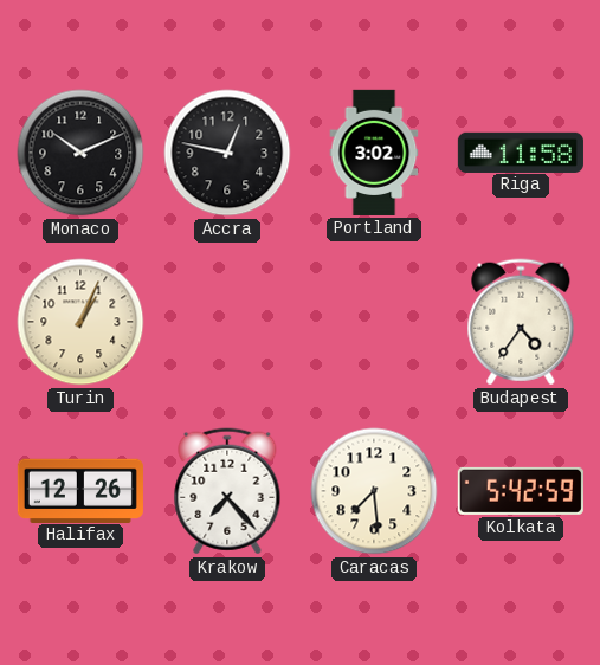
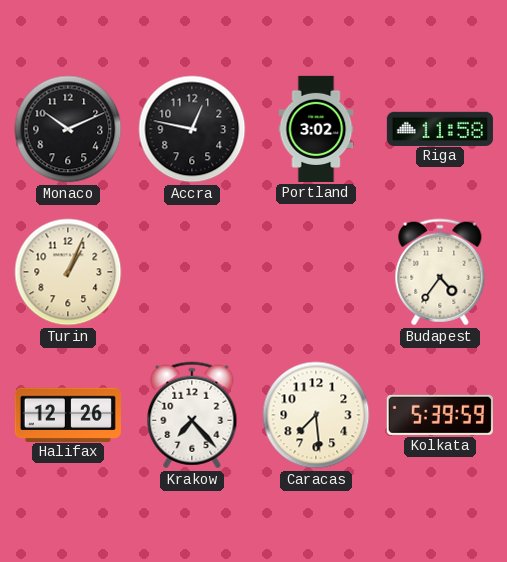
Kolkata: 5:42 -> 5:39
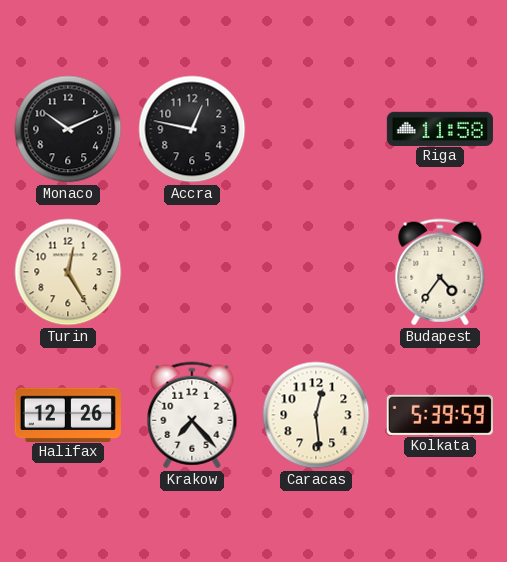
Portland: 3:02 -> none
Turin: 1:04 -> 12:25
Caracas: 7:29 -> 12:29
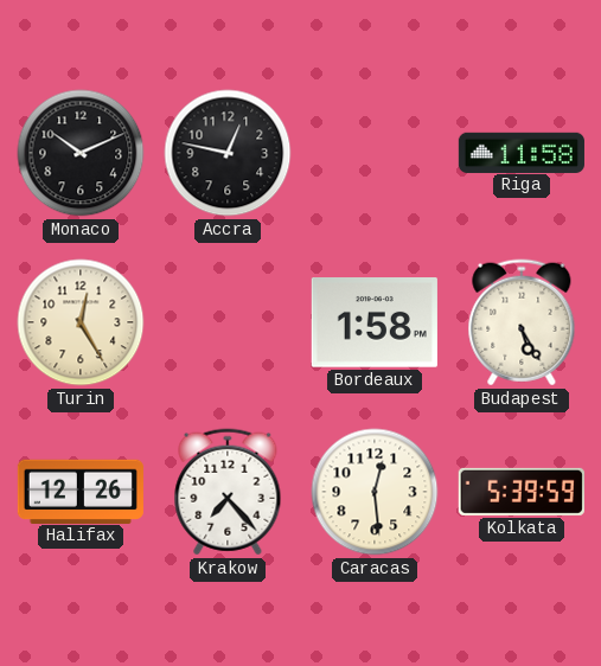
Bordeaux: none -> 1:58
Budapest: 4:36 -> 5:25
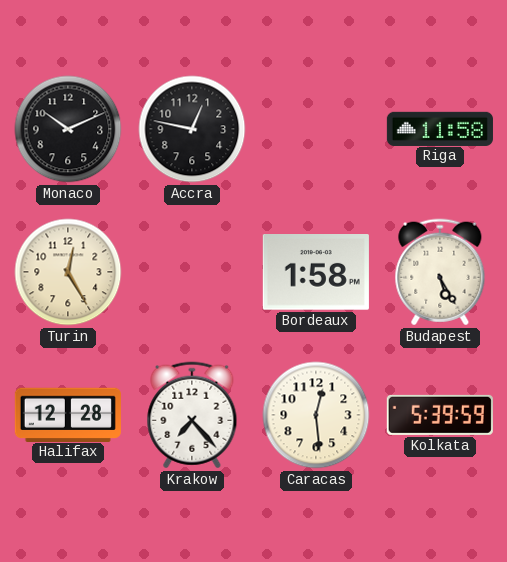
Halifax: 12:26 -> 12:28
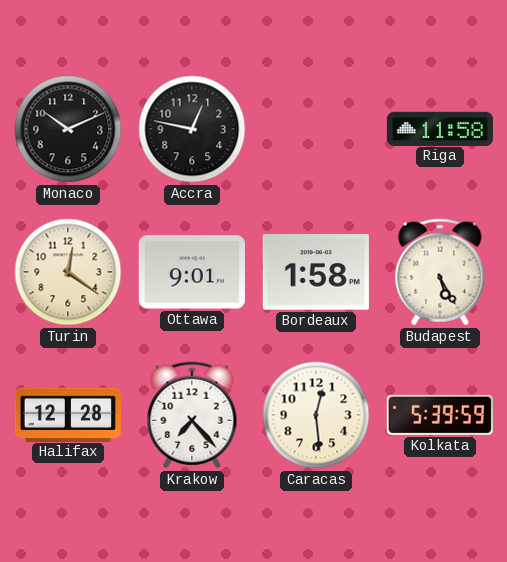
Turin: 12:25 -> 12:21
Ottawa: none -> 9:01
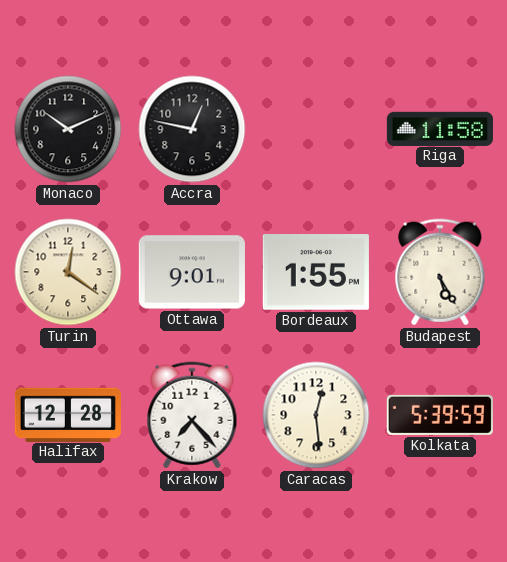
Bordeaux: 1:58 -> 1:55
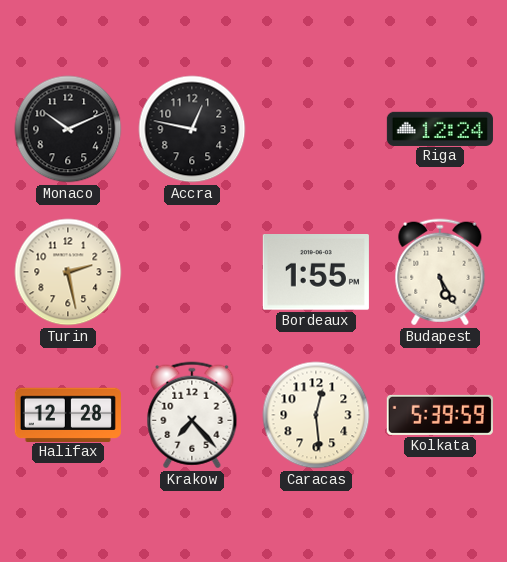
Riga: 11:58 -> 12:24
Turin: 12:21 -> 2:28
Ottawa: 9:01 -> none
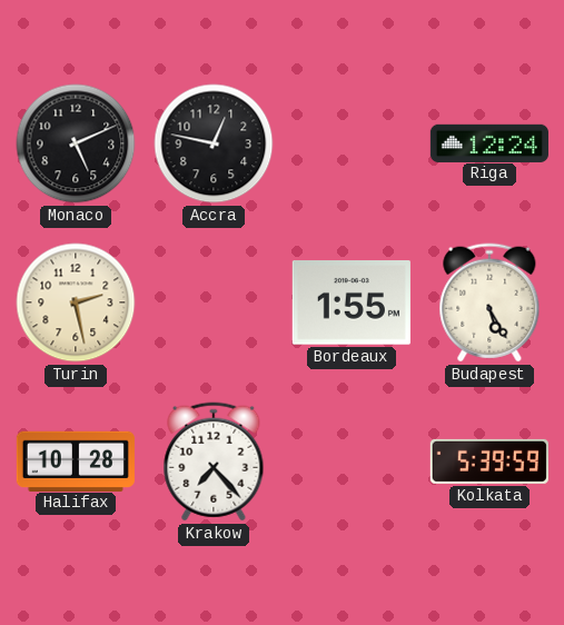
Monaco: 10:11 -> 5:11
Halifax: 12:28 -> 10:28
Caracas: 12:29 -> none
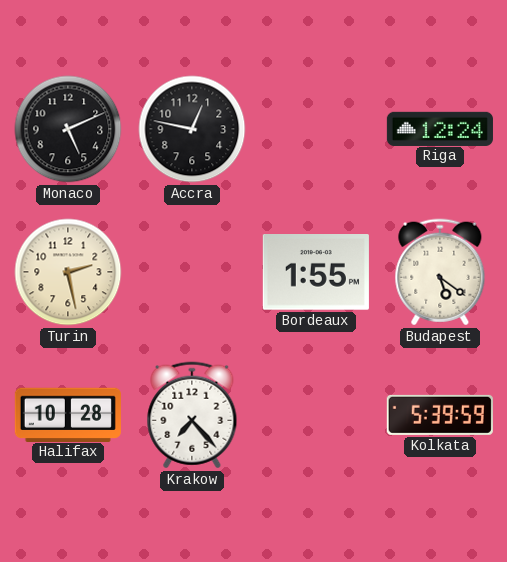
Budapest: 5:25 -> 5:21
